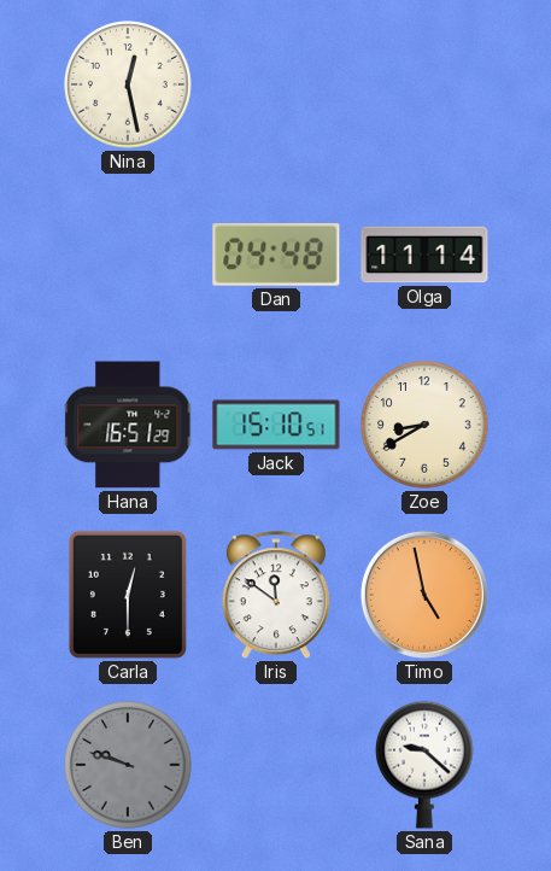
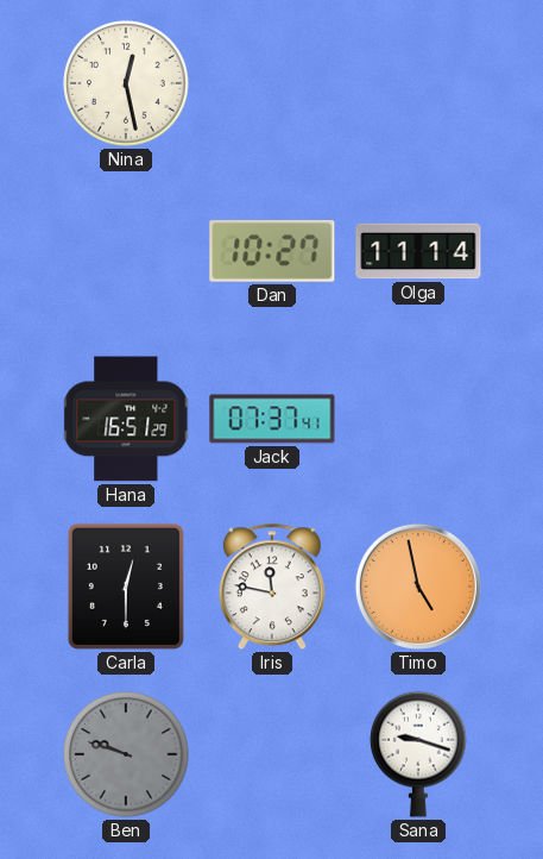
Dan: 04:48 -> 10:27
Jack: 15:10 -> 07:37
Zoe: 8:40 -> none
Iris: 11:51 -> 11:47
Sana: 9:22 -> 9:18
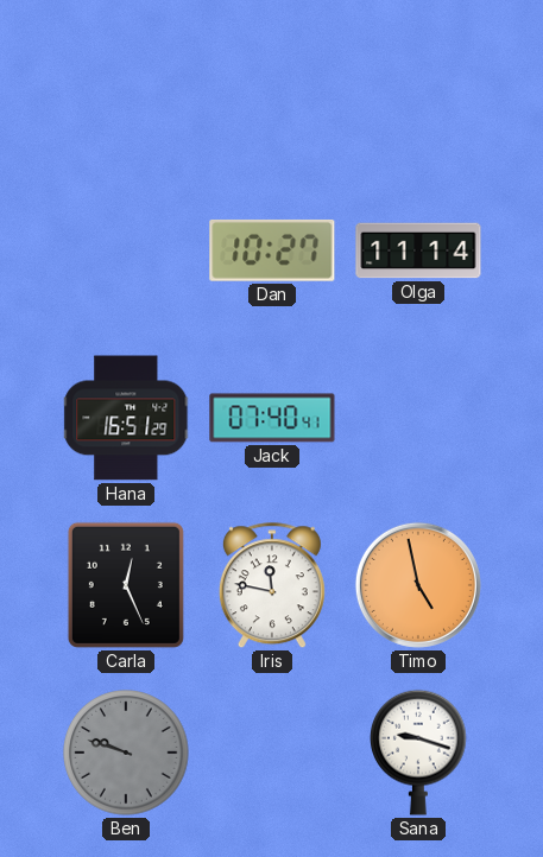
Nina: 12:28 -> none
Jack: 07:37 -> 07:40
Carla: 12:30 -> 12:26
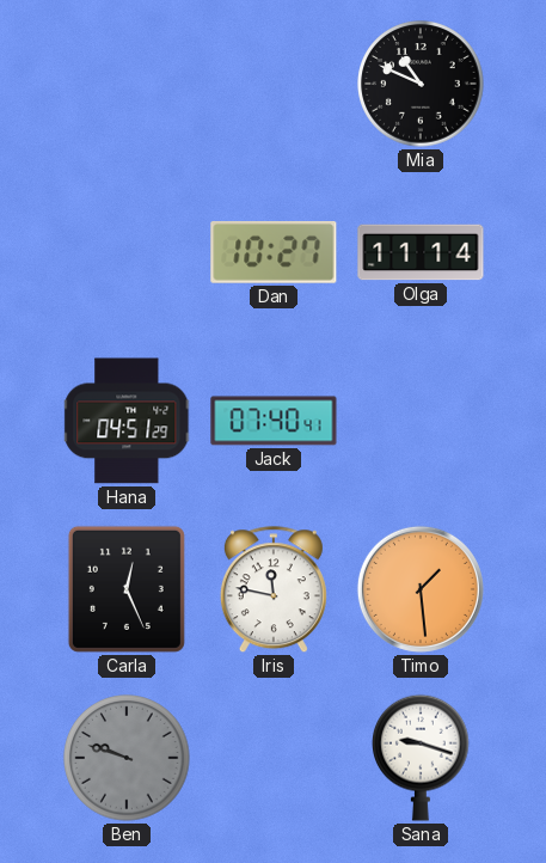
Mia: none -> 10:49
Hana: 16:51 -> 04:51
Timo: 4:58 -> 1:29
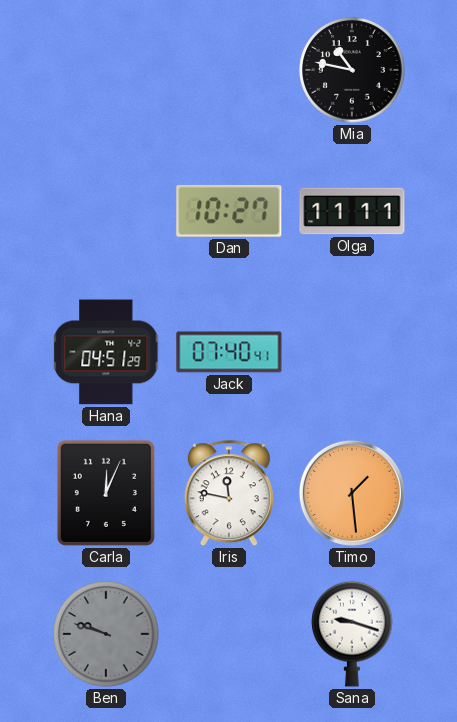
Mia: 10:49 -> 10:47
Olga: 11:14 -> 11:11
Carla: 12:26 -> 12:04
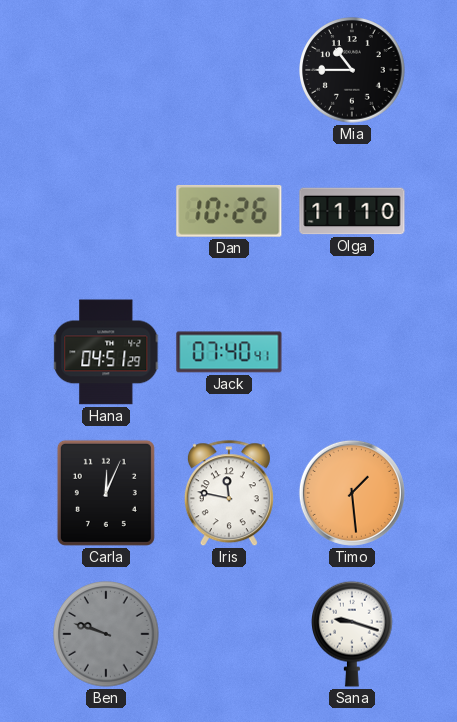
Mia: 10:47 -> 10:45
Dan: 10:27 -> 10:26
Olga: 11:11 -> 11:10
